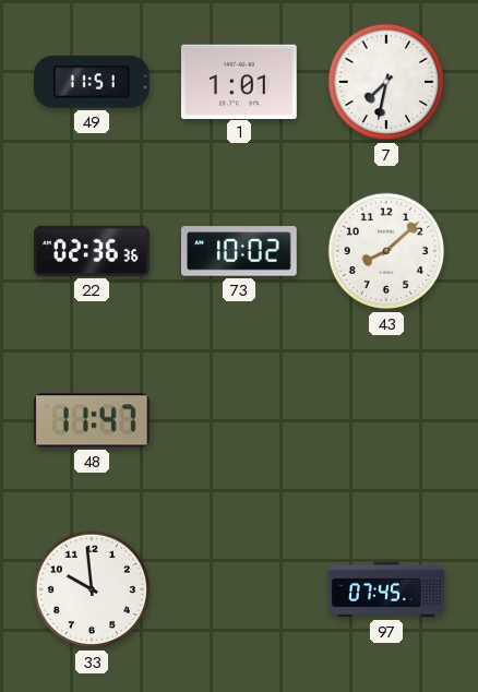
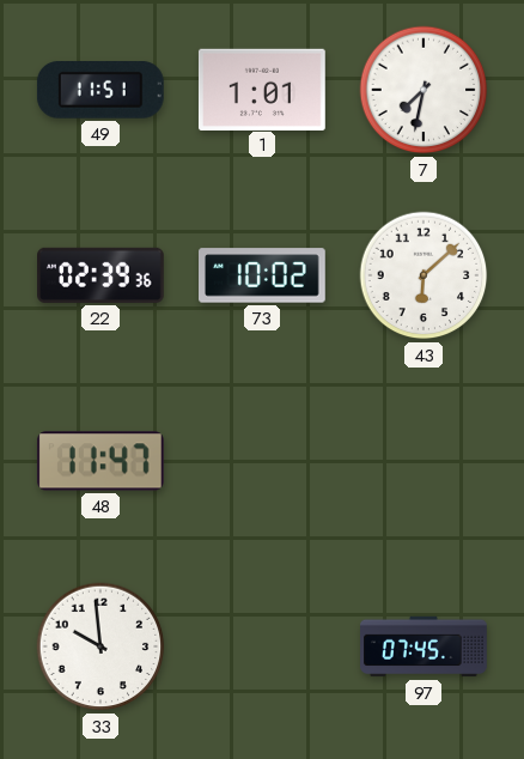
22: 02:36 -> 02:39
43: 8:08 -> 6:08
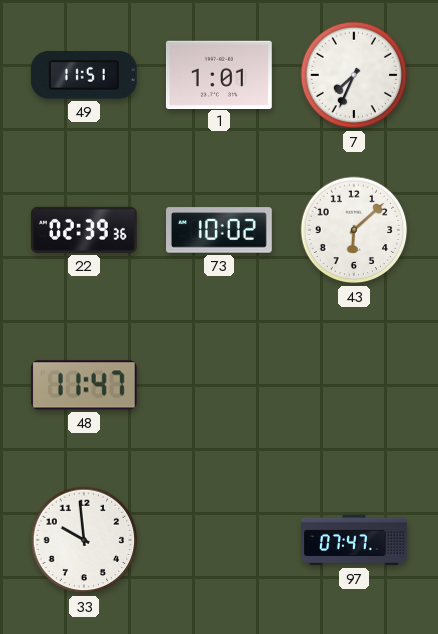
7: 7:32 -> 7:34
97: 07:45 -> 07:47
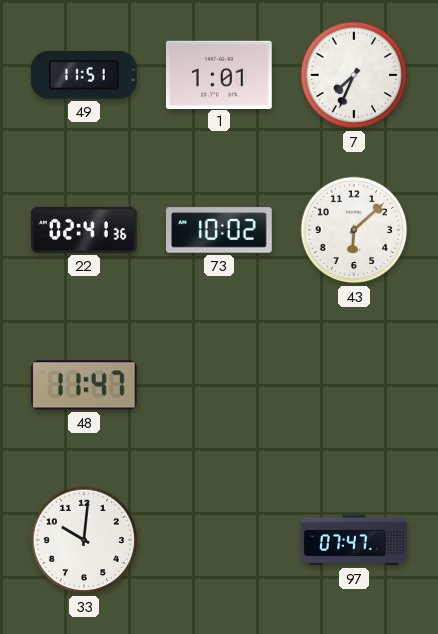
22: 02:39 -> 02:41
33: 9:59 -> 10:01
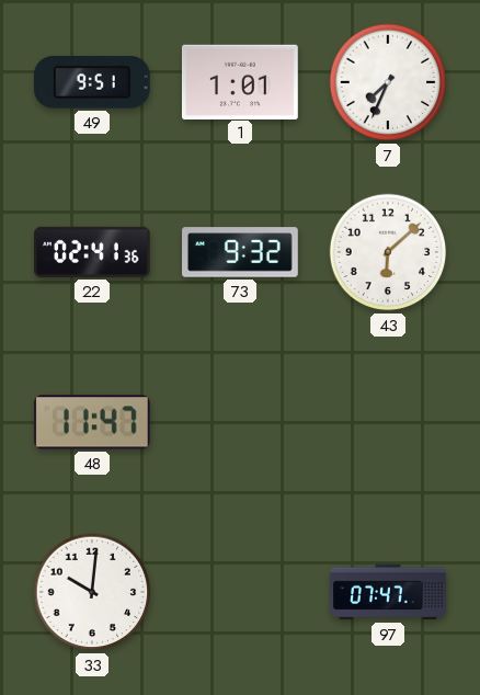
49: 11:51 -> 9:51
73: 10:02 -> 9:32
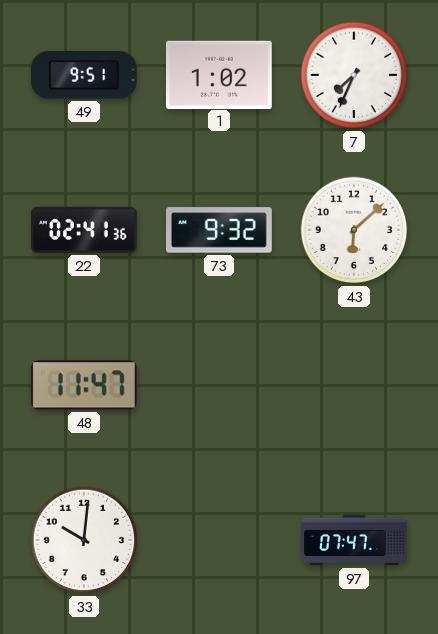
1: 1:01 -> 1:02
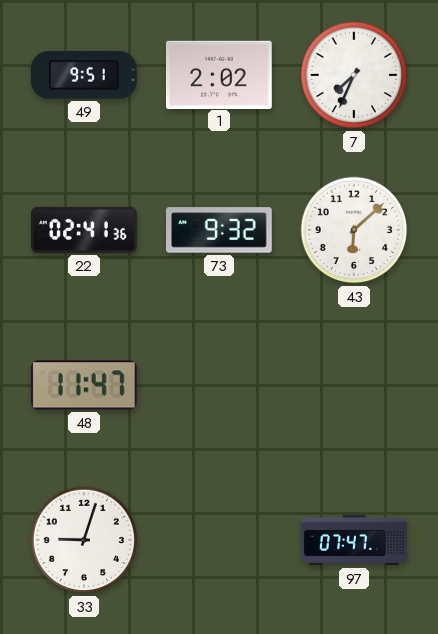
1: 1:02 -> 2:02
33: 10:01 -> 9:03
